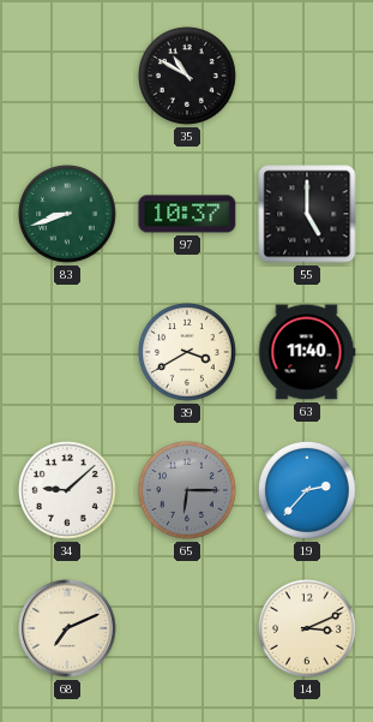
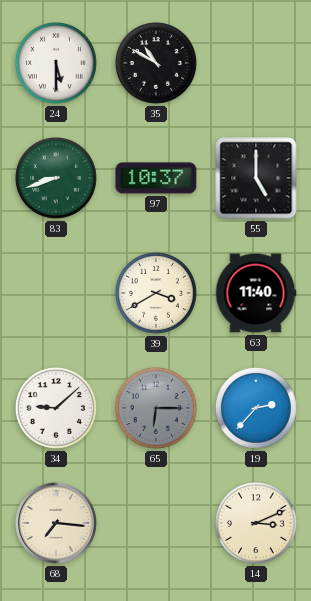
24: none -> 5:30
68: 7:11 -> 7:16
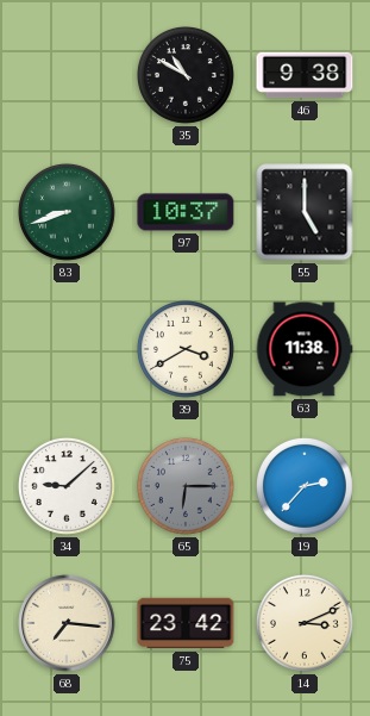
24: 5:30 -> none
46: none -> 9:38
63: 11:40 -> 11:38
75: none -> 23:42
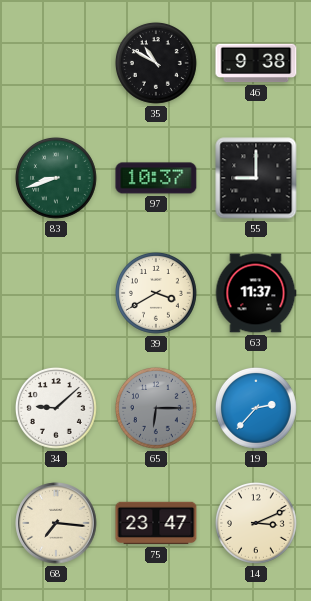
55: 5:00 -> 9:00
63: 11:38 -> 11:37
75: 23:42 -> 23:47
